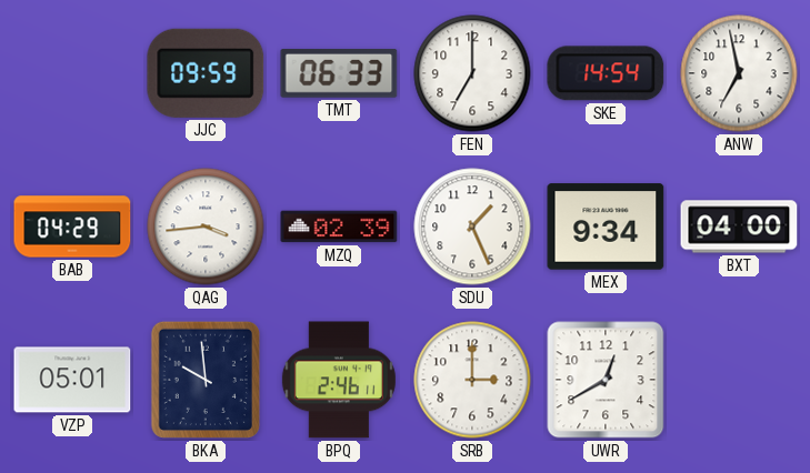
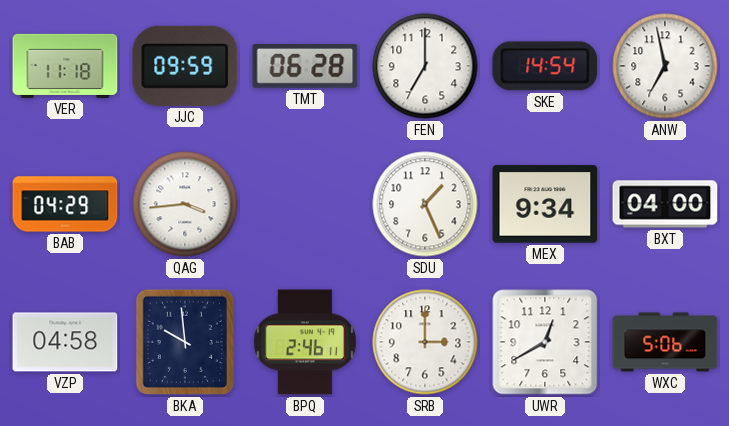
VER: none -> 11:18
TMT: 06:33 -> 06:28
MZQ: 02:39 -> none
VZP: 05:01 -> 04:58
WXC: none -> 5:06
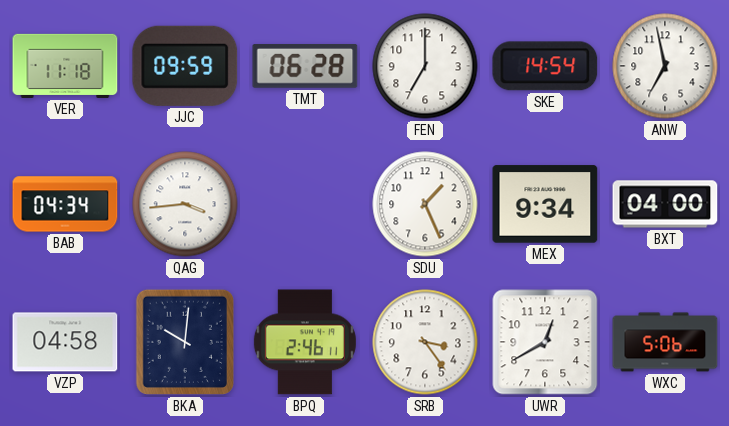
BAB: 04:29 -> 04:34
BKA: 9:59 -> 10:01
SRB: 3:00 -> 3:24
